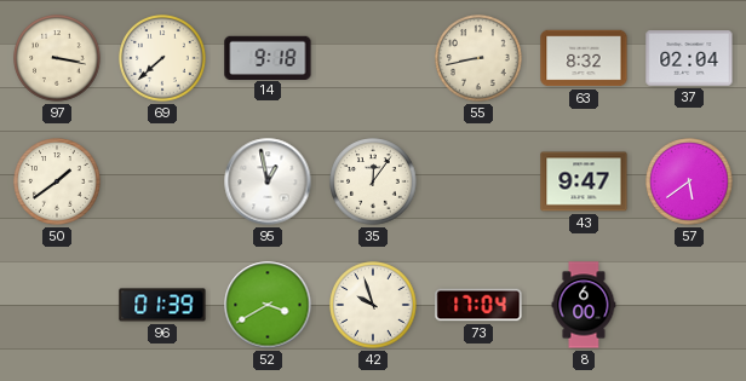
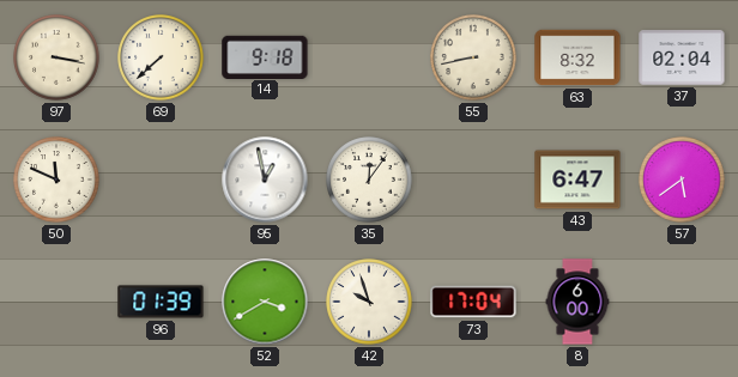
50: 1:39 -> 11:49
43: 9:47 -> 6:47
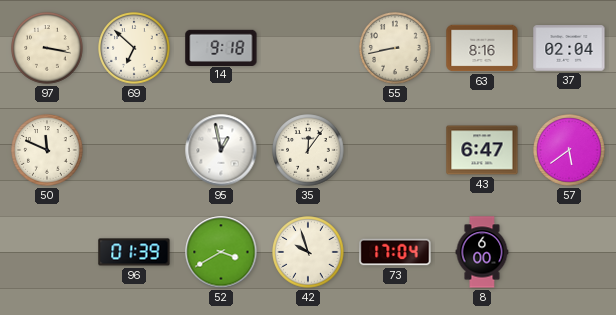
69: 7:38 -> 6:52
63: 8:32 -> 8:16
